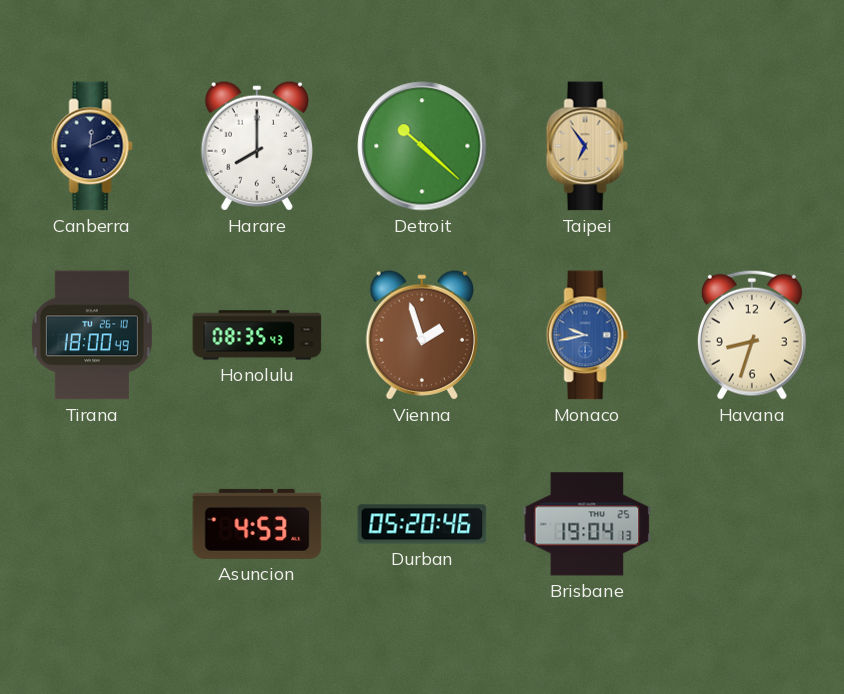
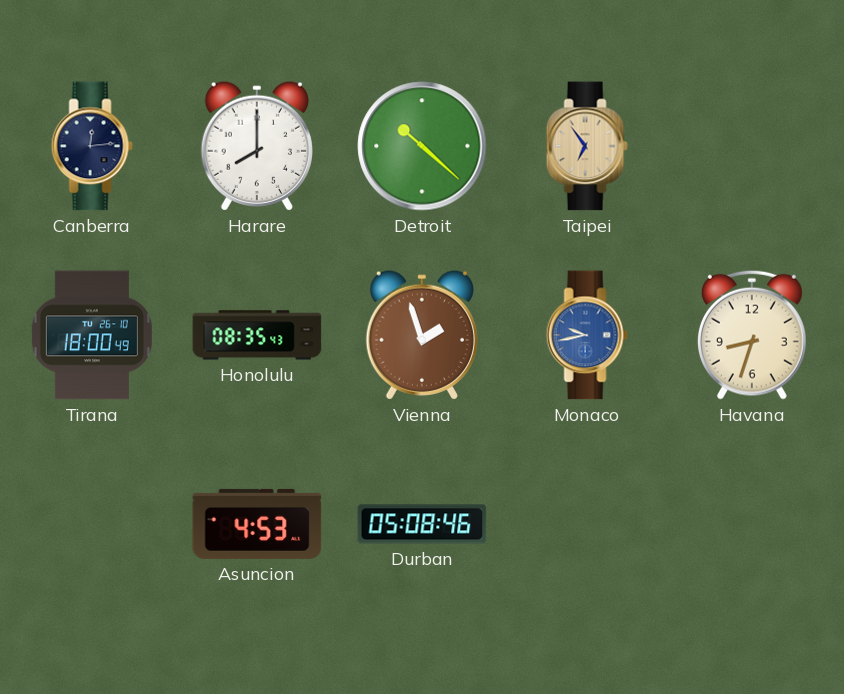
Canberra: 12:11 -> 12:14
Durban: 05:20 -> 05:08
Brisbane: 19:04 -> none
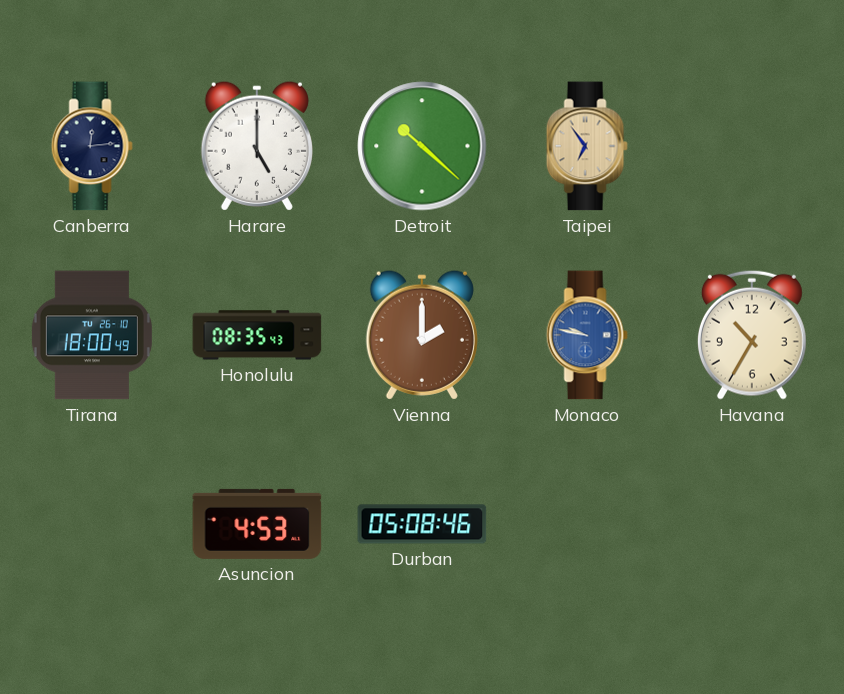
Harare: 8:00 -> 5:00
Vienna: 1:57 -> 2:00
Monaco: 9:43 -> 9:47
Havana: 8:33 -> 10:35
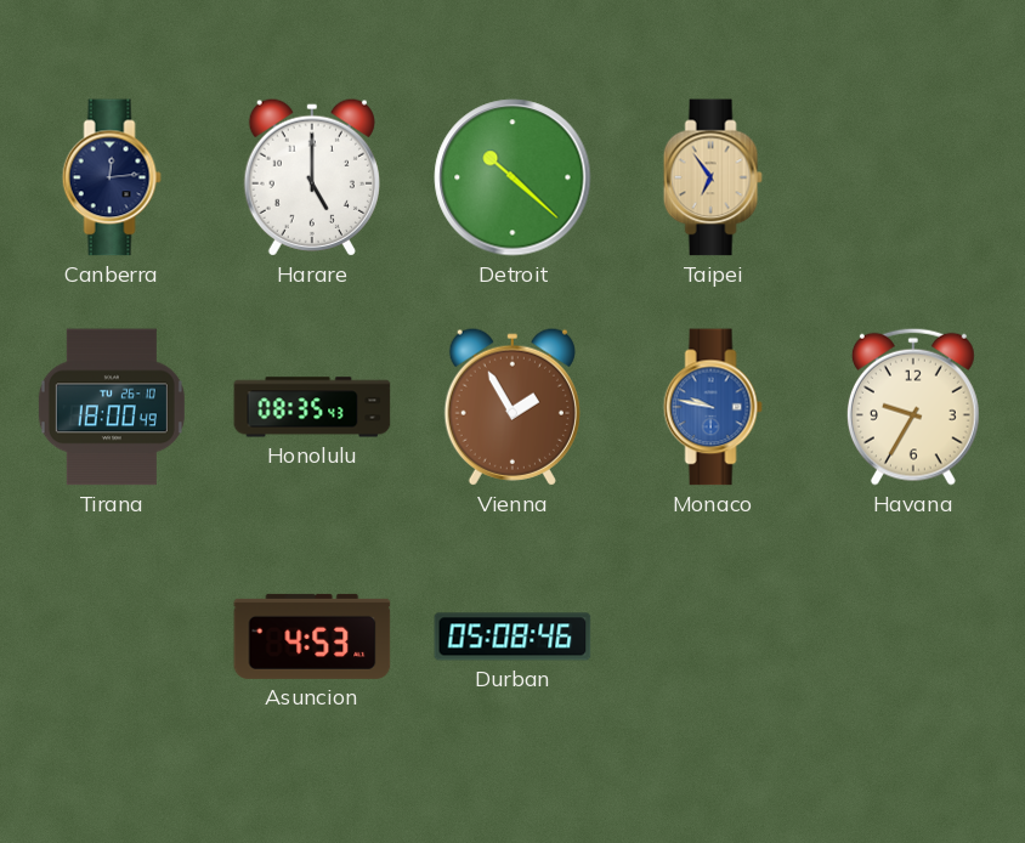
Vienna: 2:00 -> 1:55
Havana: 10:35 -> 9:35
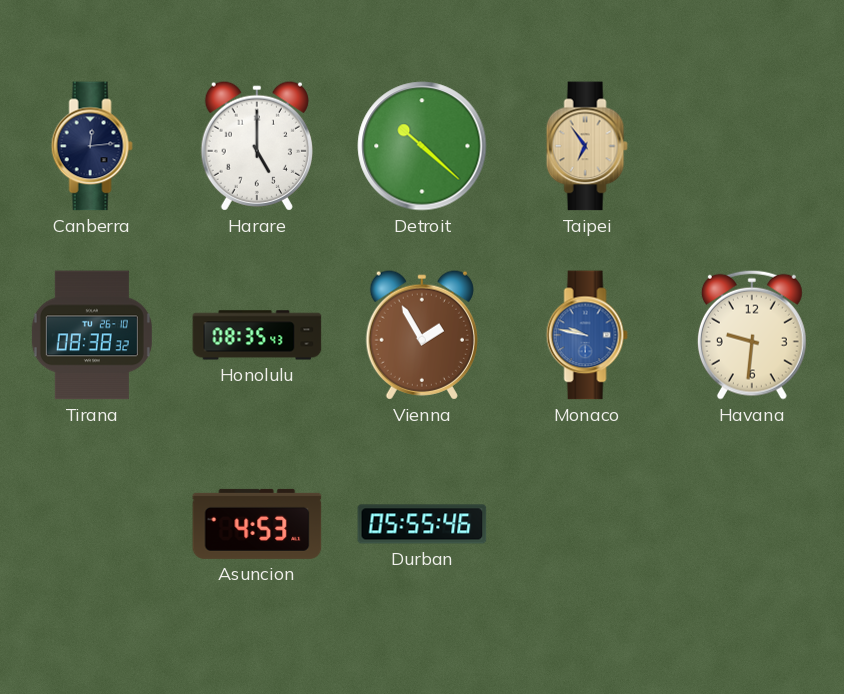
Tirana: 18:00 -> 08:38
Havana: 9:35 -> 9:31
Durban: 05:08 -> 05:55
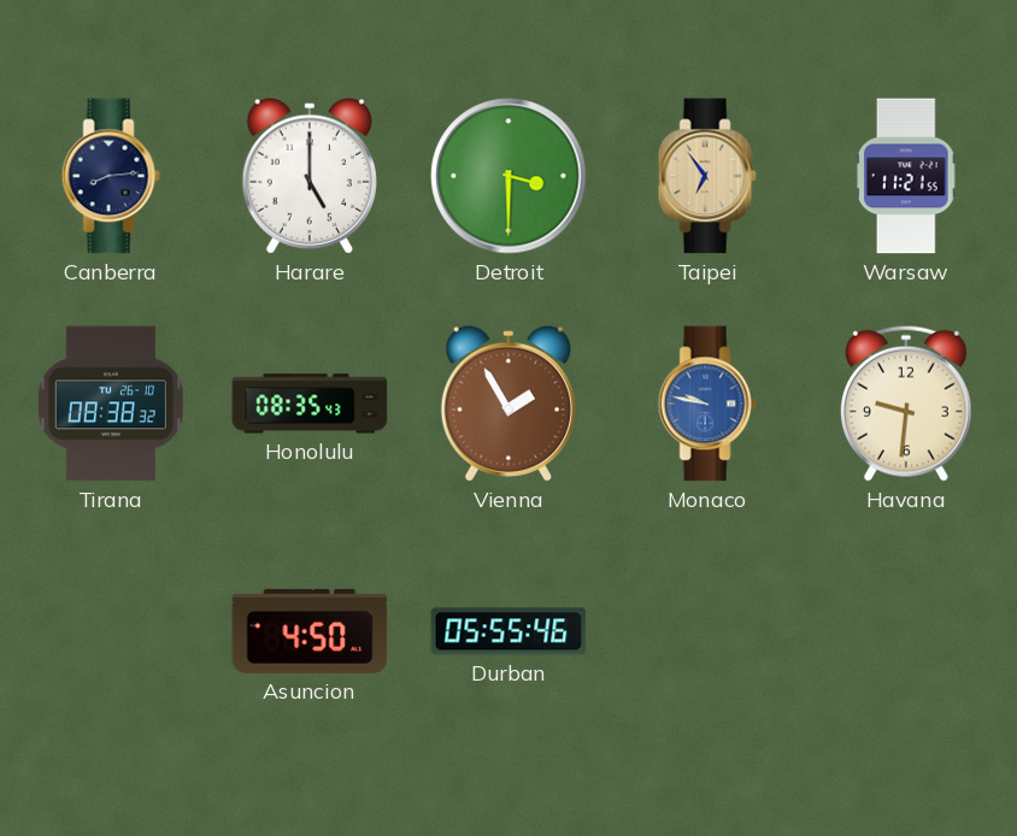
Canberra: 12:14 -> 8:14
Detroit: 10:22 -> 3:30
Warsaw: none -> 11:21
Asuncion: 4:53 -> 4:50
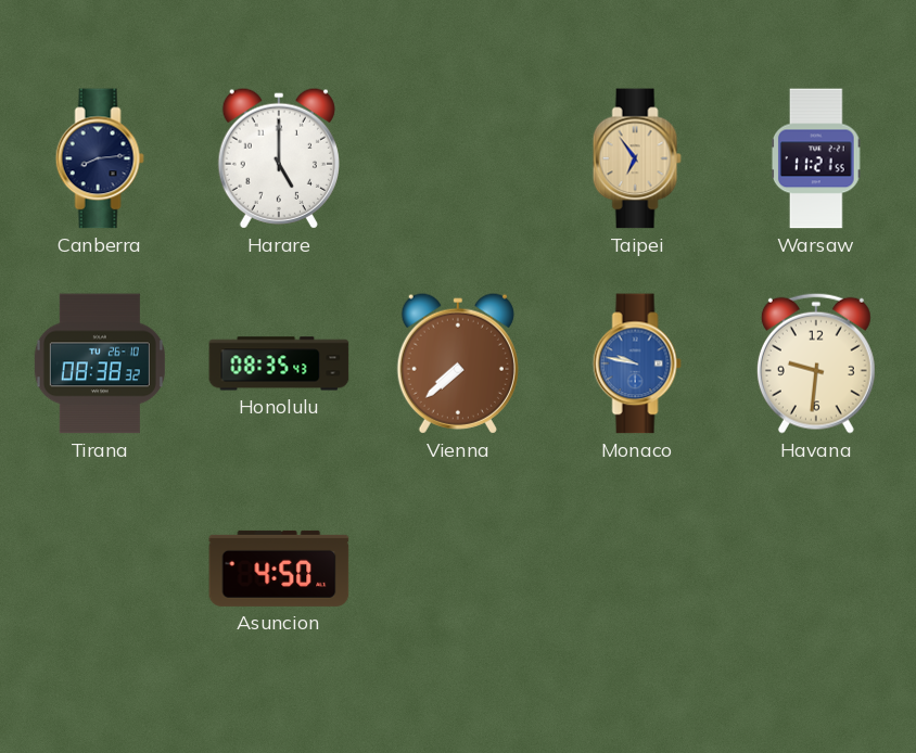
Detroit: 3:30 -> none
Vienna: 1:55 -> 7:38
Durban: 05:55 -> none
